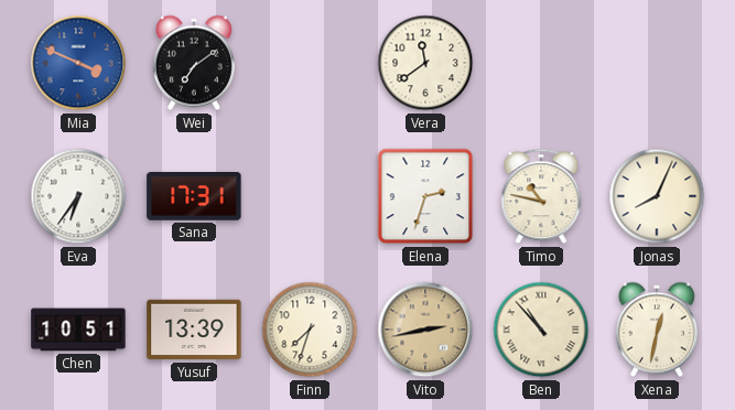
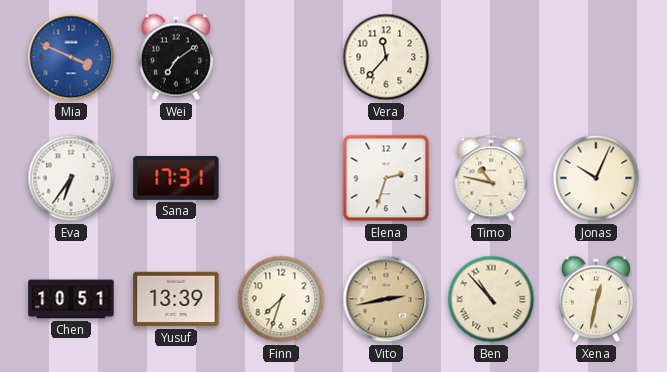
Vera: 11:39 -> 11:37
Jonas: 8:04 -> 10:04
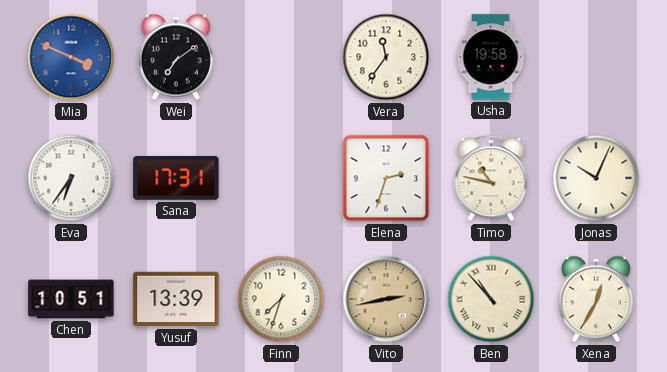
Vera: 11:37 -> 11:36
Usha: none -> 19:58
Xena: 12:32 -> 12:35
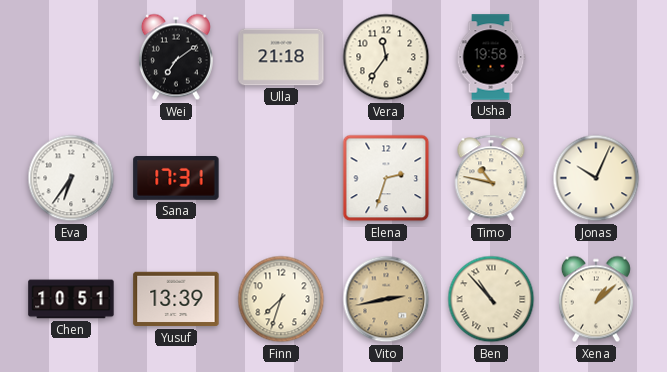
Mia: 3:49 -> none
Ulla: none -> 21:18
Xena: 12:35 -> 1:08
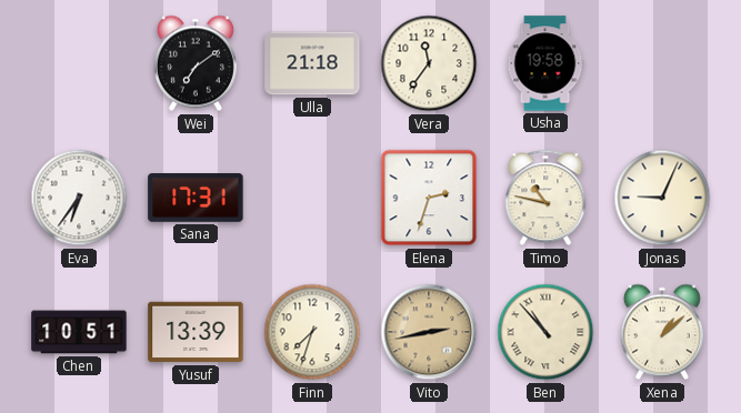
Jonas: 10:04 -> 9:04
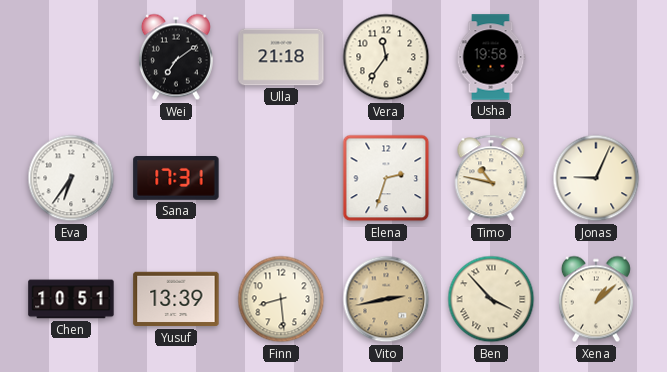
Finn: 7:33 -> 8:29
Ben: 10:53 -> 3:53
